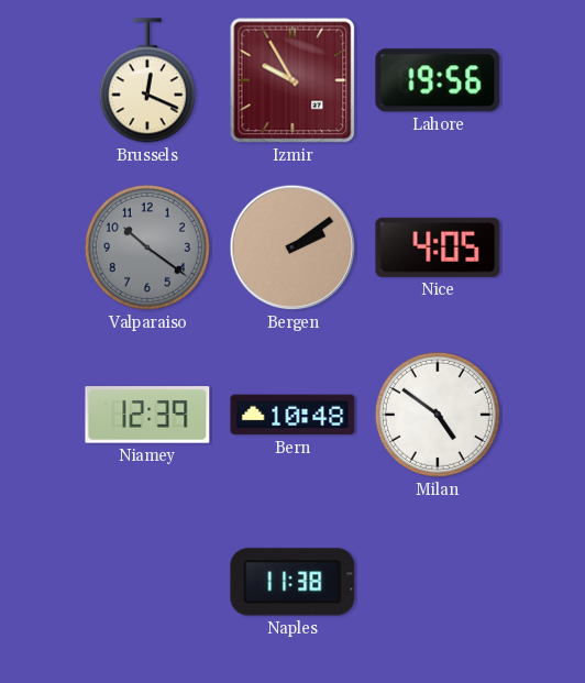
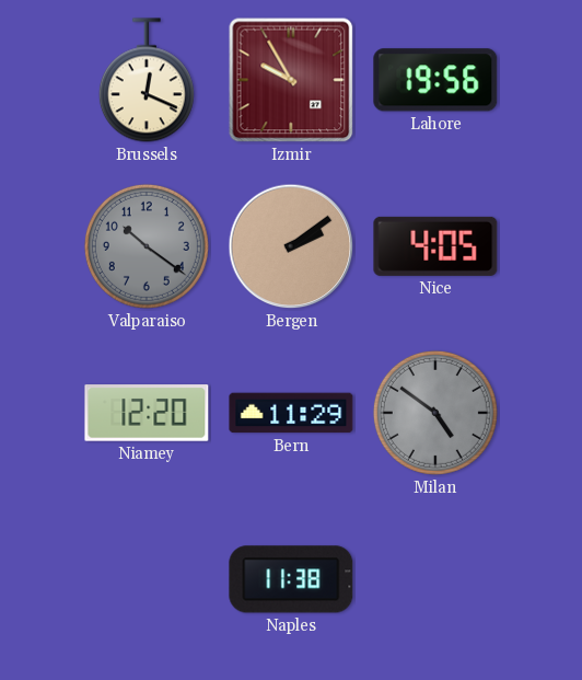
Niamey: 12:39 -> 12:20
Bern: 10:48 -> 11:29
Milan dial: white -> grey
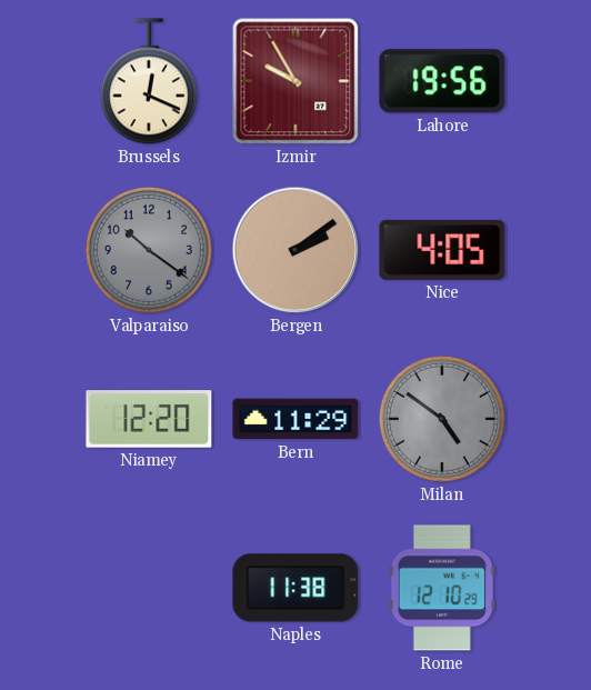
Rome: none -> 12:10
